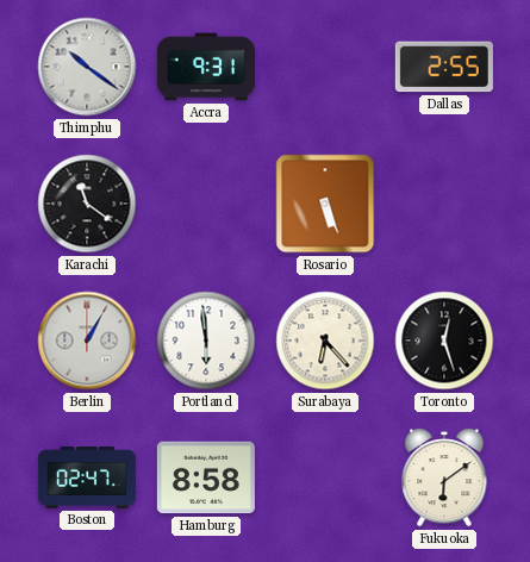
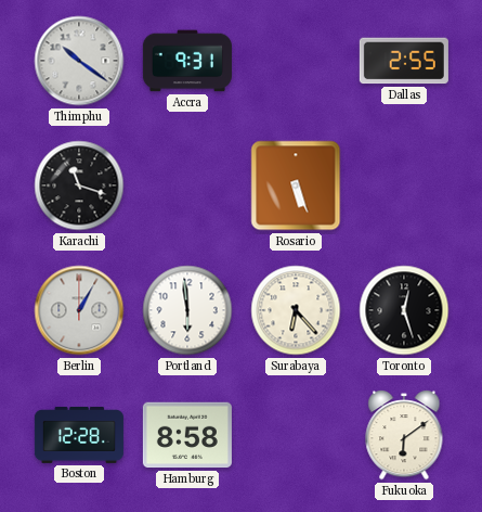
Karachi: 11:21 -> 11:18
Boston: 02:47 -> 12:28
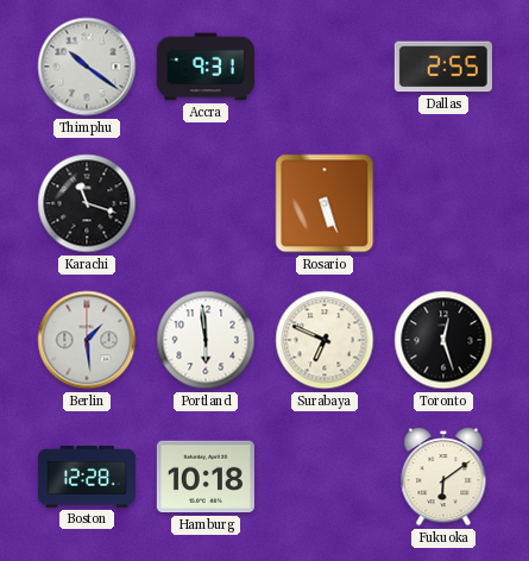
Berlin: 1:05 -> 1:29
Surabaya: 6:23 -> 6:49
Hamburg: 8:58 -> 10:18
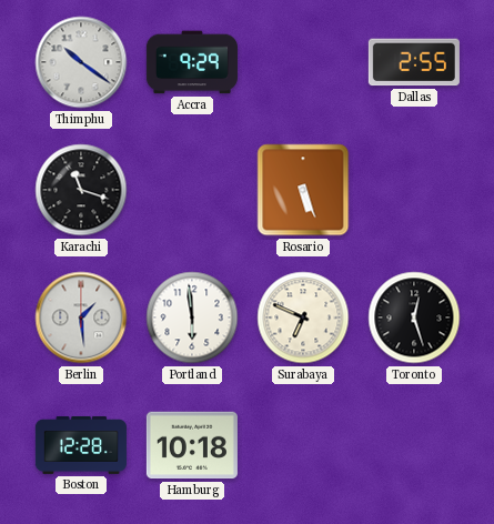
Accra: 9:31 -> 9:29
Fukuoka: 6:09 -> none
